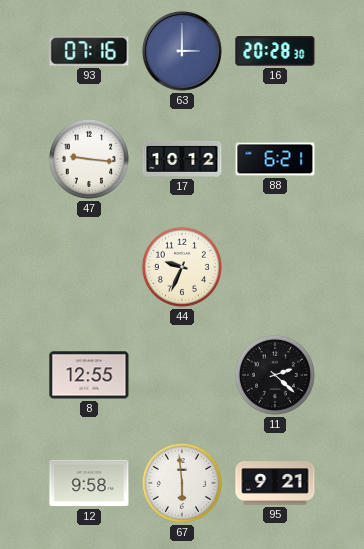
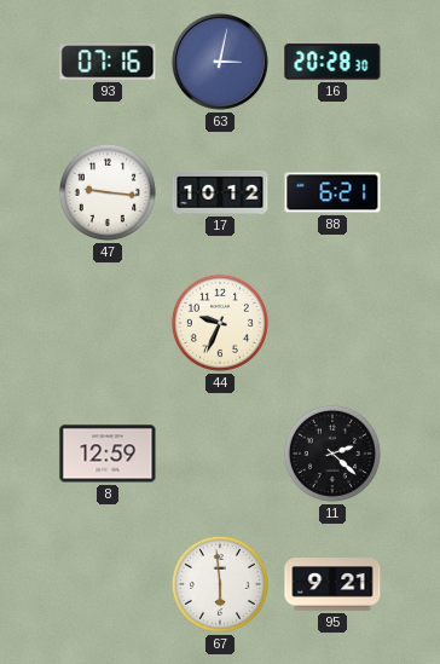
63: 3:00 -> 3:02
8: 12:55 -> 12:59
12: 9:58 -> none
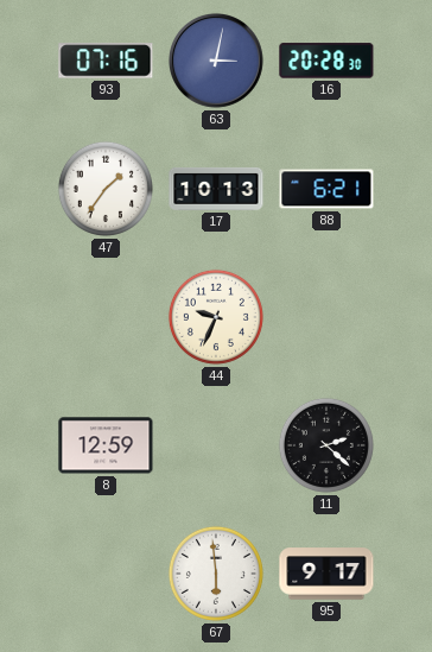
47: 9:16 -> 1:36
17: 10:12 -> 10:13
95: 9:21 -> 9:17
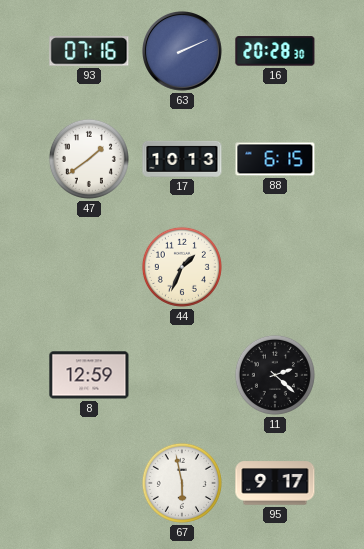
63: 3:02 -> 2:11
47: 1:36 -> 1:39
88: 6:21 -> 6:15
44: 9:34 -> 1:34
67: 5:59 -> 5:58
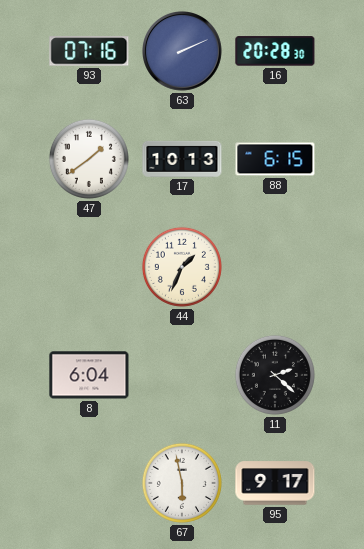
8: 12:59 -> 6:04
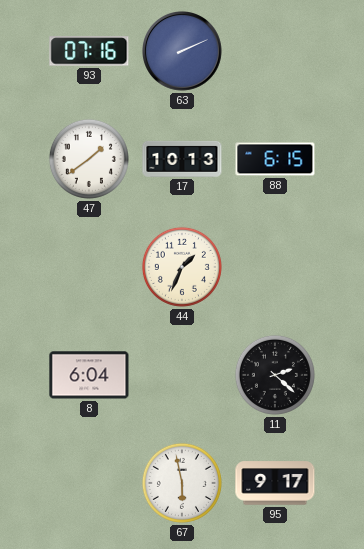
16: 20:28 -> none
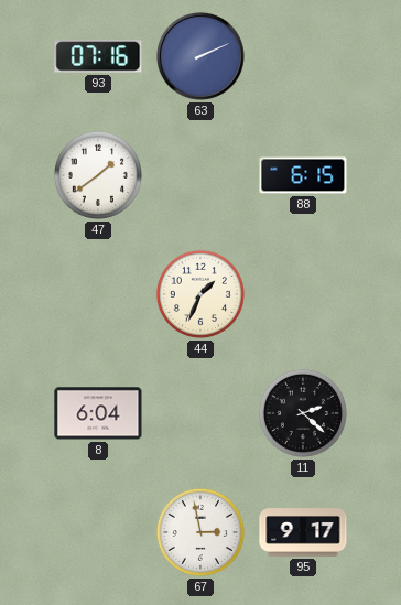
17: 10:13 -> none
67: 5:58 -> 2:58
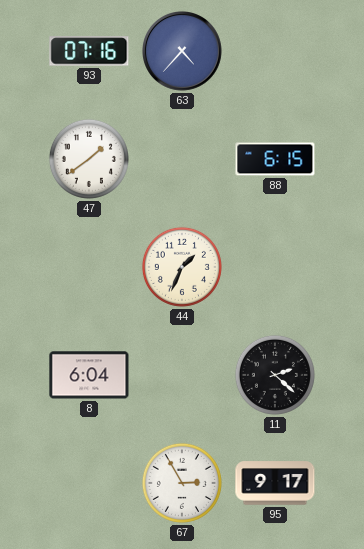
63: 2:11 -> 4:37
67: 2:58 -> 2:55
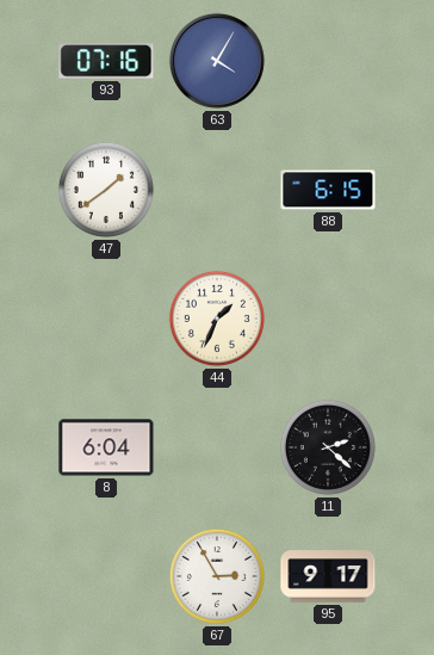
63: 4:37 -> 4:05
